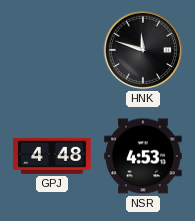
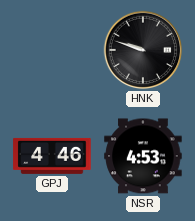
HNK: 11:48 -> 9:48
GPJ: 4:48 -> 4:46
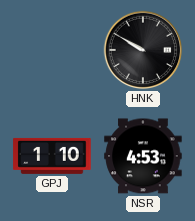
HNK: 9:48 -> 9:50
GPJ: 4:46 -> 1:10
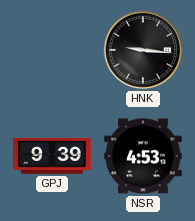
HNK: 9:50 -> 9:16
GPJ: 1:10 -> 9:39
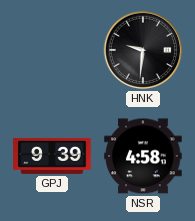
HNK: 9:16 -> 9:31
NSR: 4:53 -> 4:58
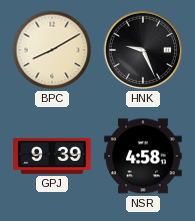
BPC: none -> 8:10
HNK: 9:31 -> 9:26
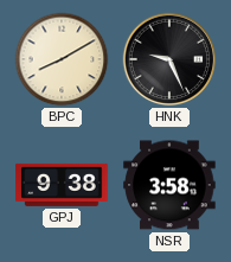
GPJ: 9:39 -> 9:38
NSR: 4:58 -> 3:58
